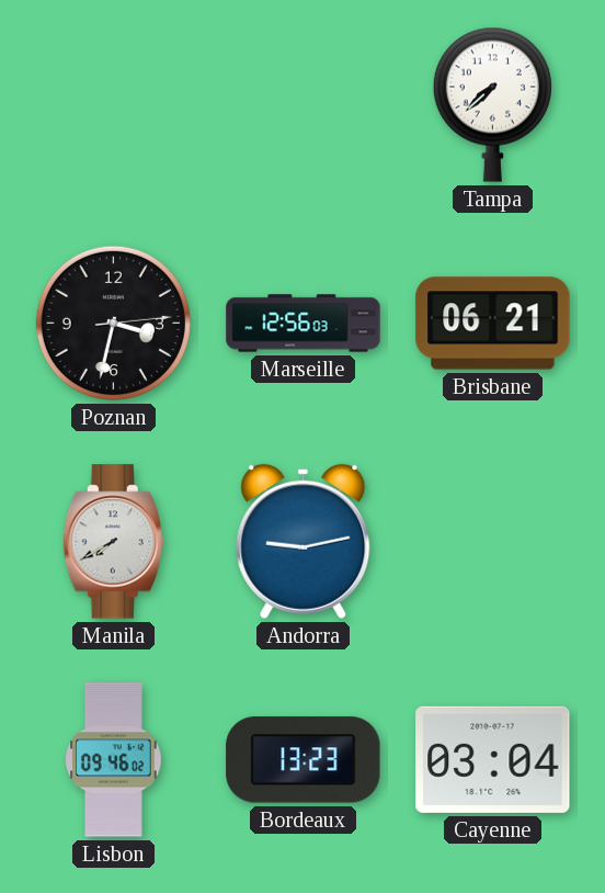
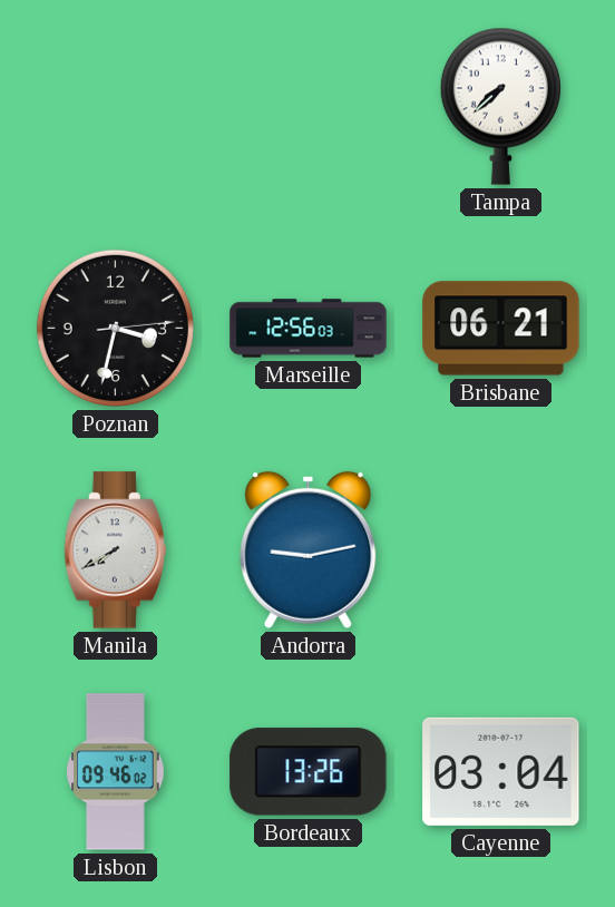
Bordeaux: 13:23 -> 13:26
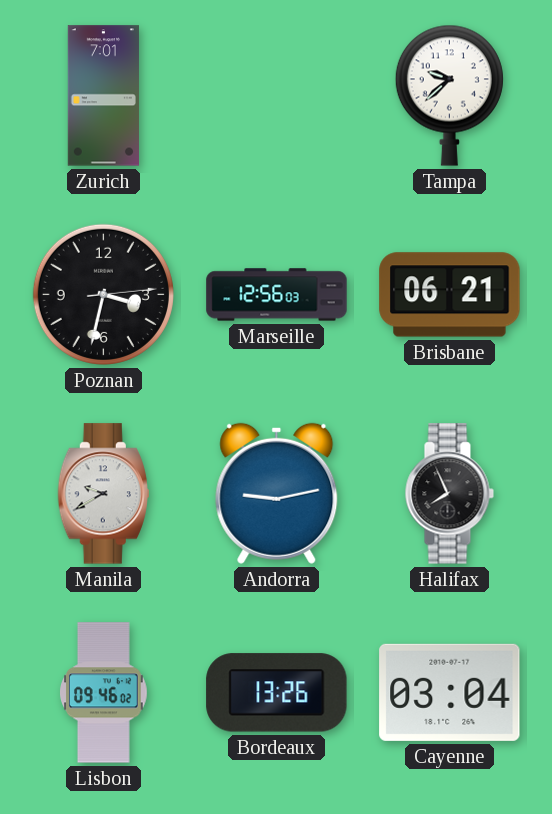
Zurich: none -> 7:01
Tampa: 7:38 -> 9:38
Manila: 7:40 -> 9:40
Halifax: none -> 7:56
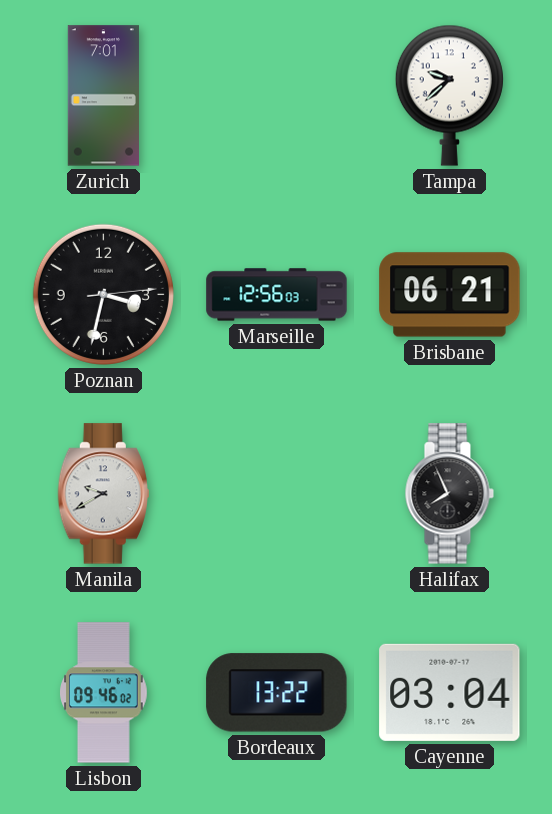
Andorra: 9:13 -> none
Bordeaux: 13:26 -> 13:22
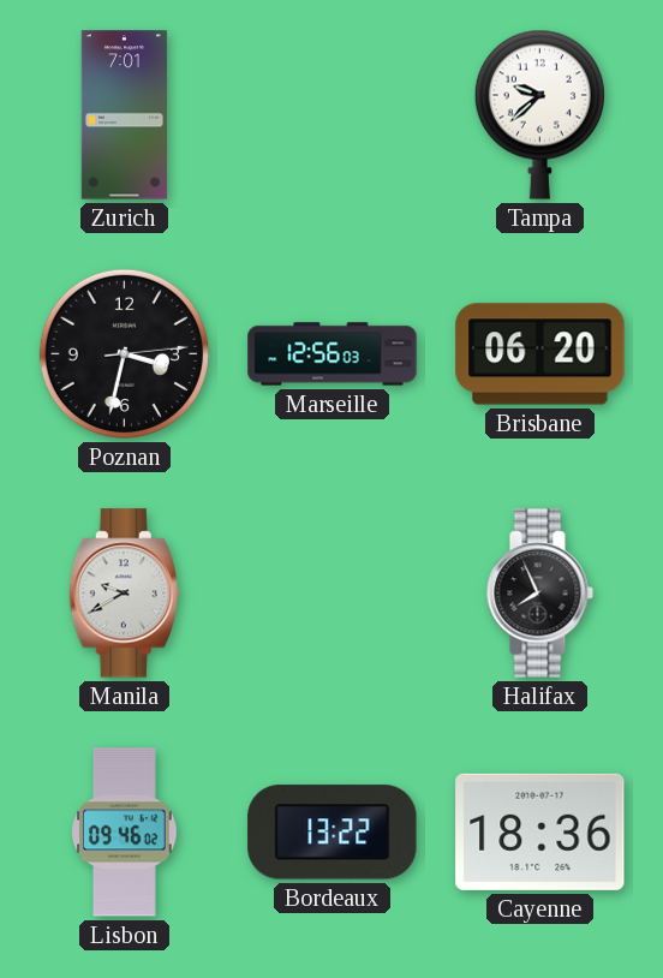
Brisbane: 06:21 -> 06:20
Cayenne: 03:04 -> 18:36
